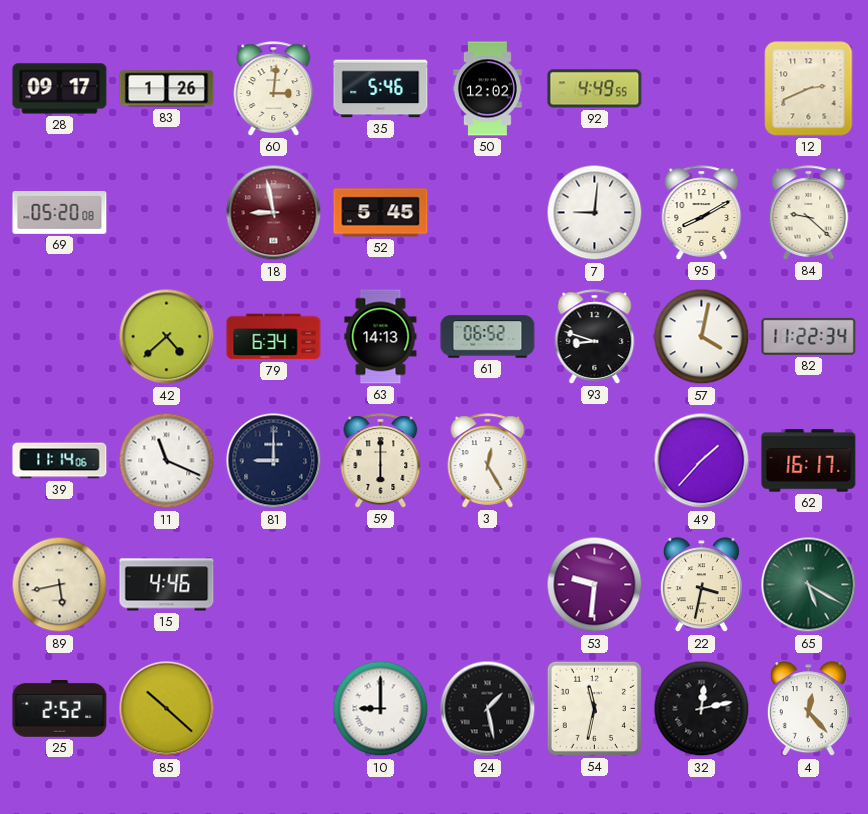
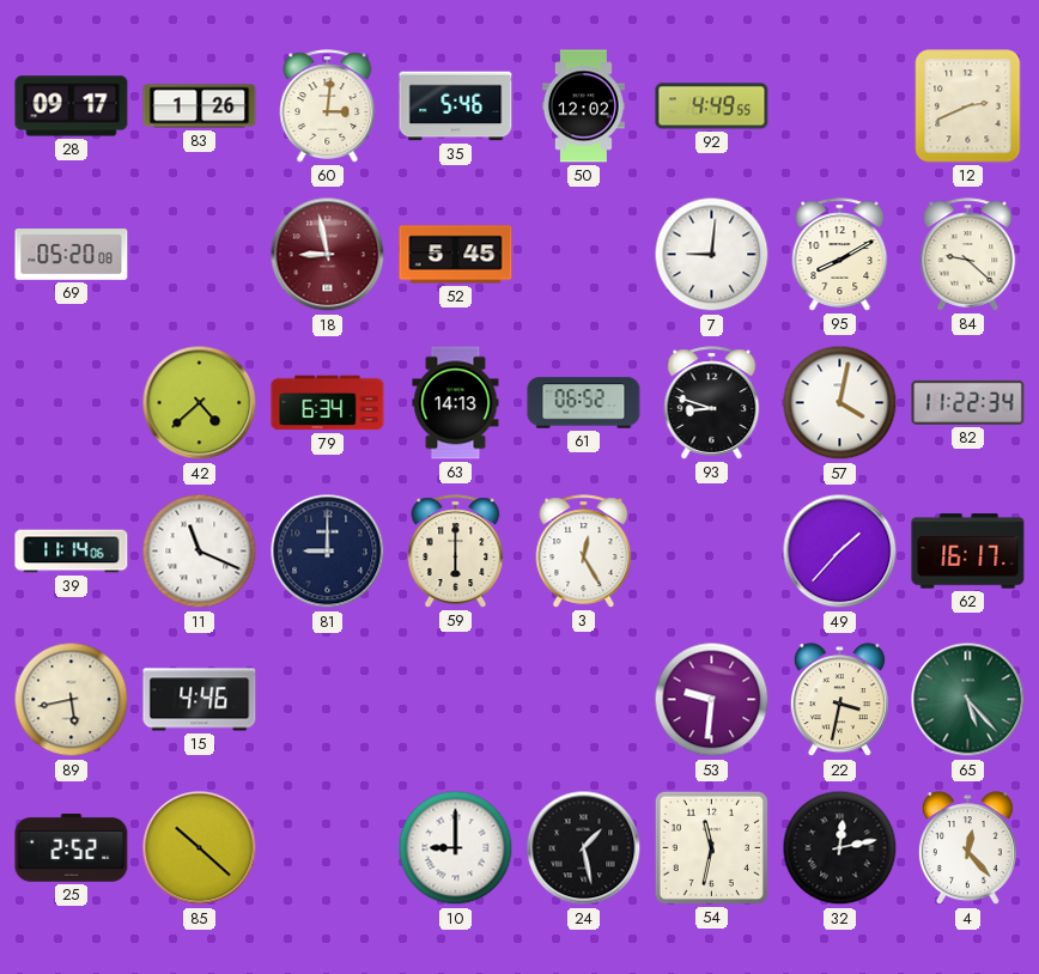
65: 5:20 -> 5:23
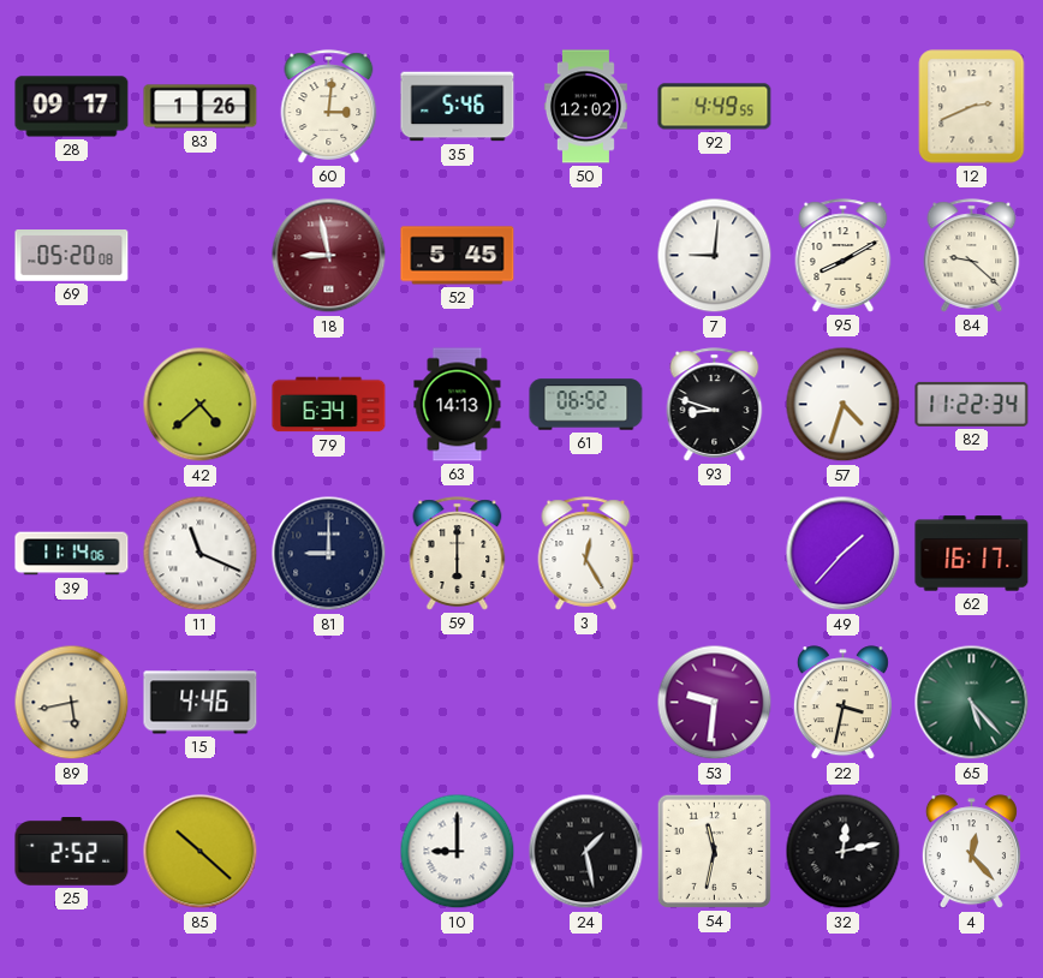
57: 4:02 -> 4:33
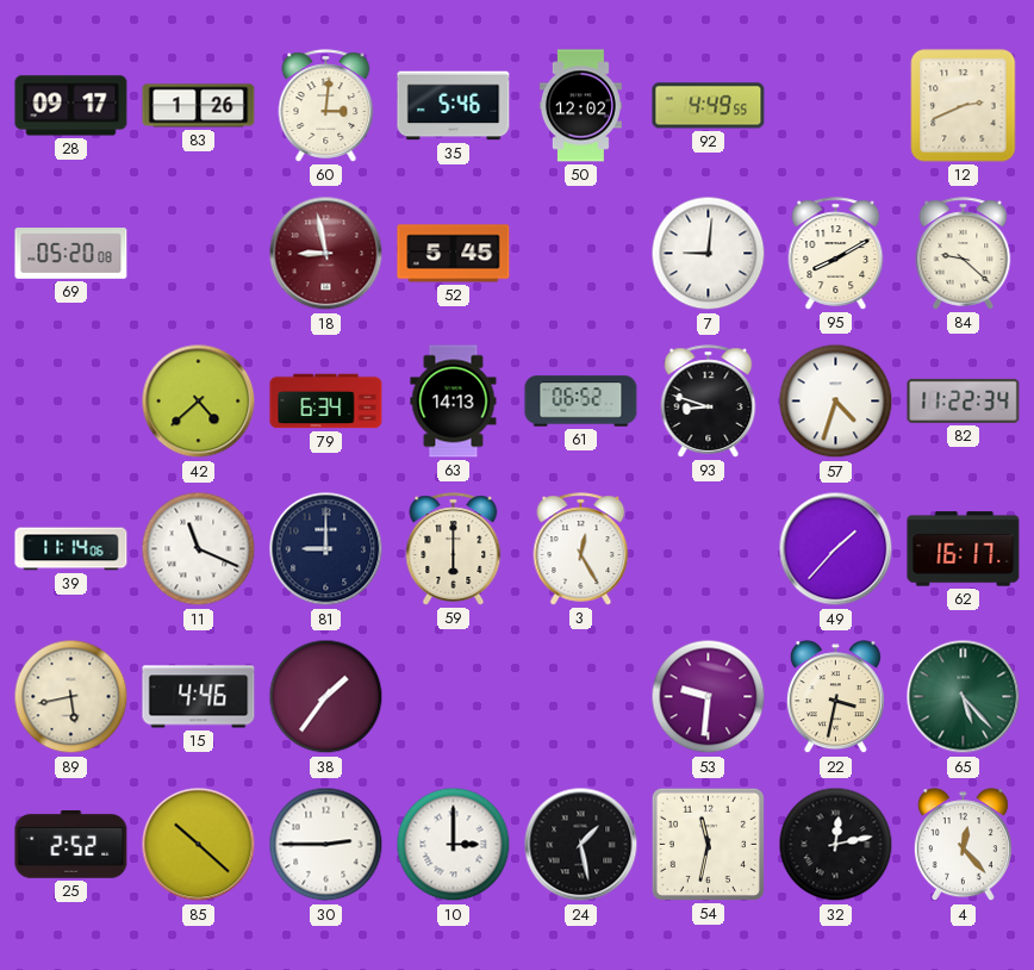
38: none -> 1:36
30: none -> 2:45
10: 9:00 -> 3:00
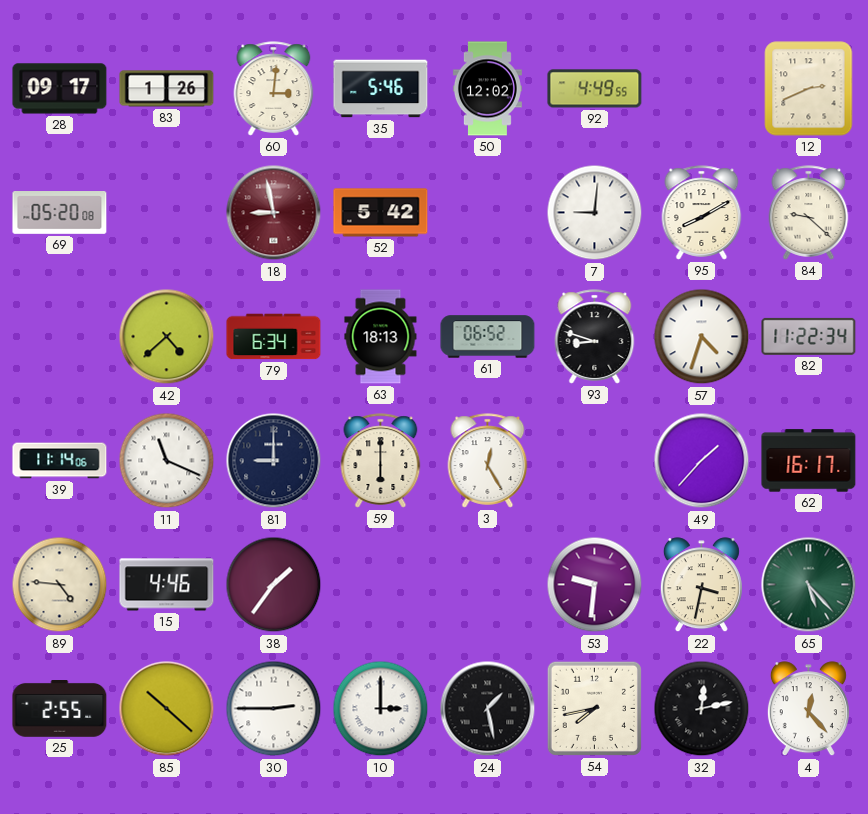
52: 5:45 -> 5:42
63: 14:13 -> 18:13
89: 5:43 -> 4:46
25: 2:52 -> 2:55
54: 11:32 -> 7:43
